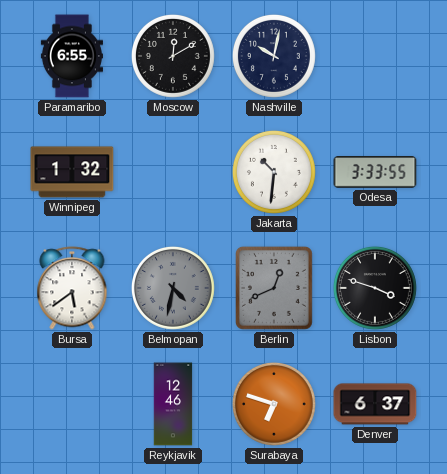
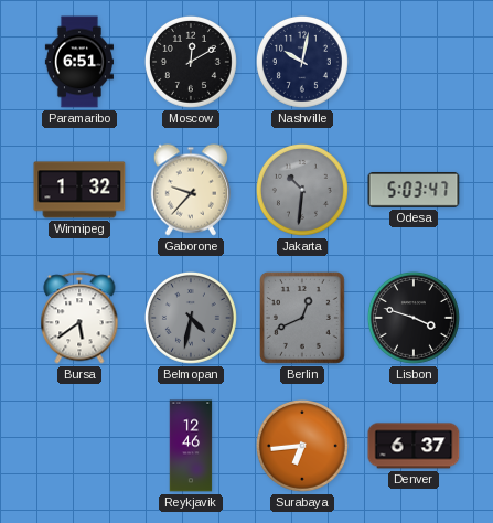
Paramaribo: 6:55 -> 6:51
Gaborone: none -> 9:37
Jakarta dial: white -> grey
Odesa: 3:33 -> 5:03
Surabaya: 6:48 -> 6:44
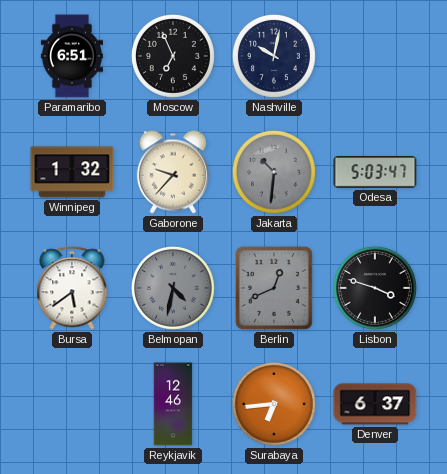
Moscow: 12:10 -> 6:56
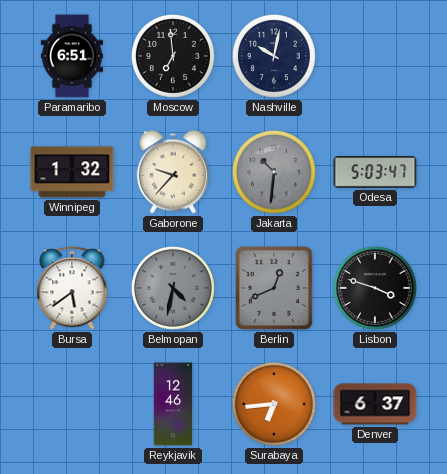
Moscow: 6:56 -> 6:59
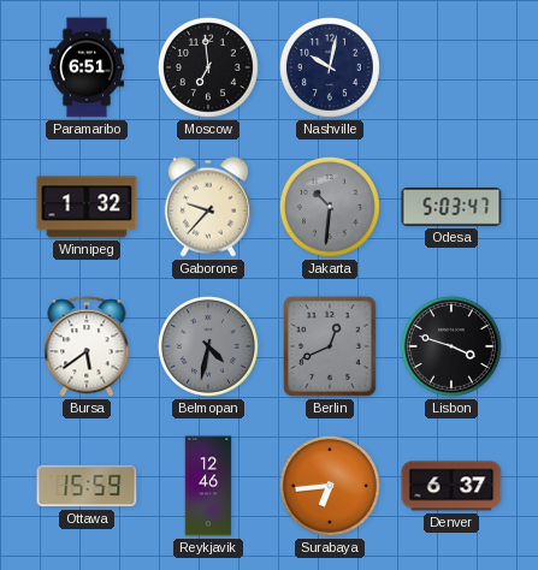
Ottawa: none -> 15:59
